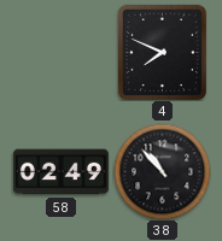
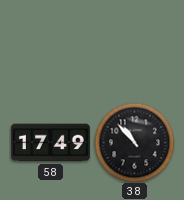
4: 7:49 -> none
58: 02:49 -> 17:49
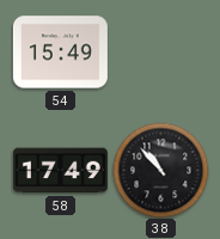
54: none -> 15:49
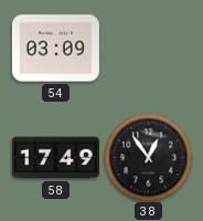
54: 15:49 -> 03:09
38: 10:53 -> 12:54
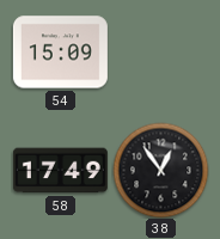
54: 03:09 -> 15:09
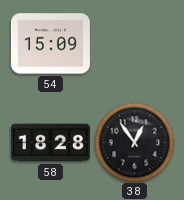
58: 17:49 -> 18:28
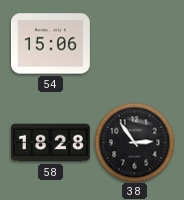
54: 15:09 -> 15:06
38: 12:54 -> 2:54
